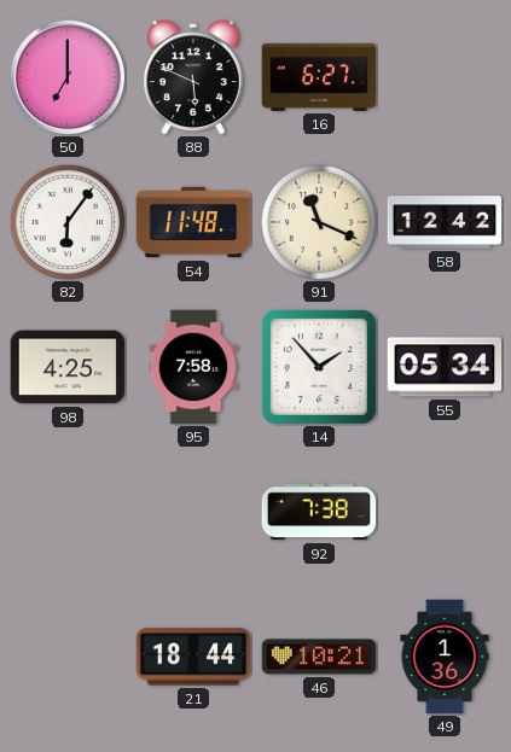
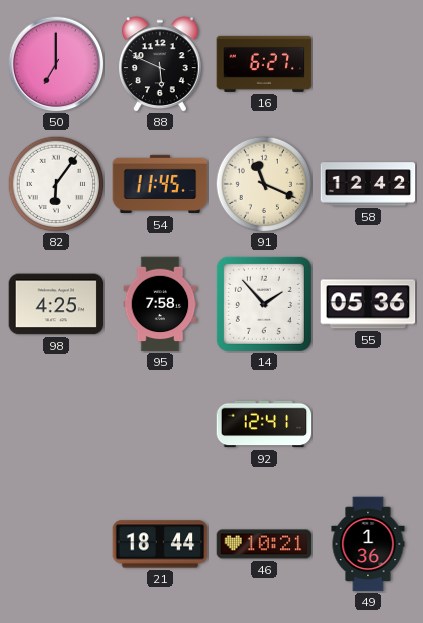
54: 11:48 -> 11:45
55: 05:34 -> 05:36
92: 7:38 -> 12:41
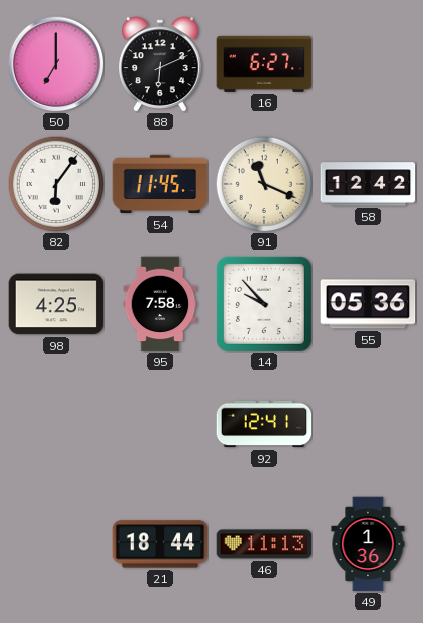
88: 5:49 -> 6:11
14: 1:53 -> 9:53
46: 10:21 -> 11:13
